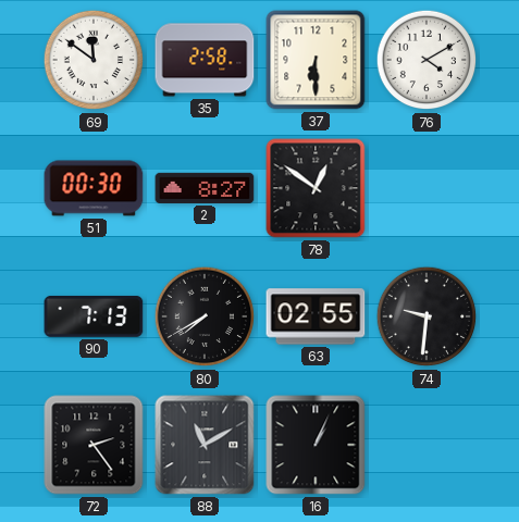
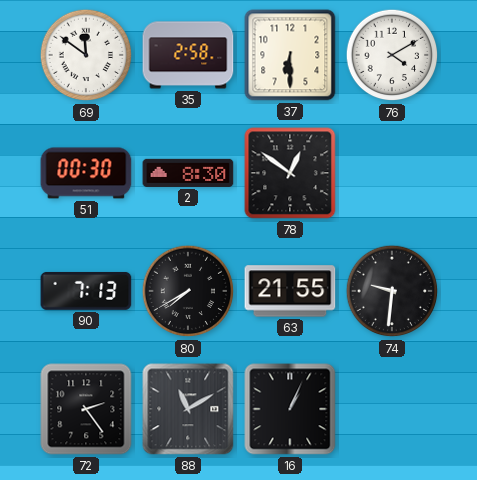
2: 8:27 -> 8:30
63: 02:55 -> 21:55
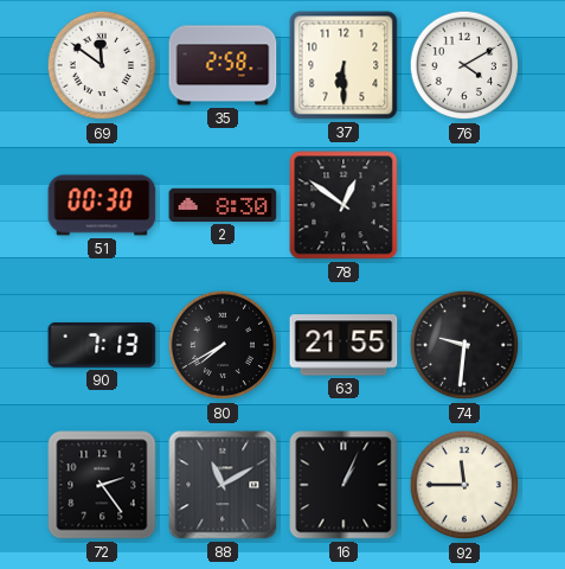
92: none -> 11:45
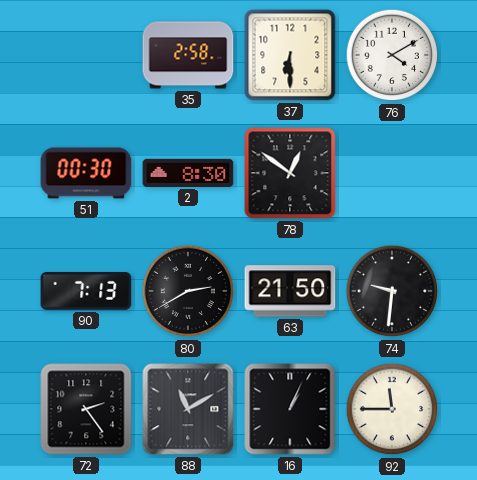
69: 11:51 -> none
80: 7:40 -> 2:40
63: 21:55 -> 21:50
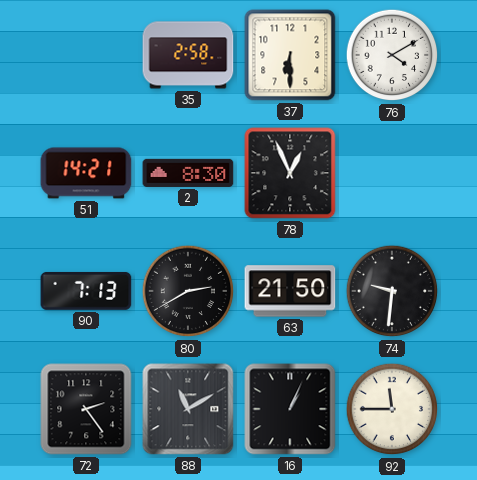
51: 00:30 -> 14:21
78: 12:51 -> 12:56
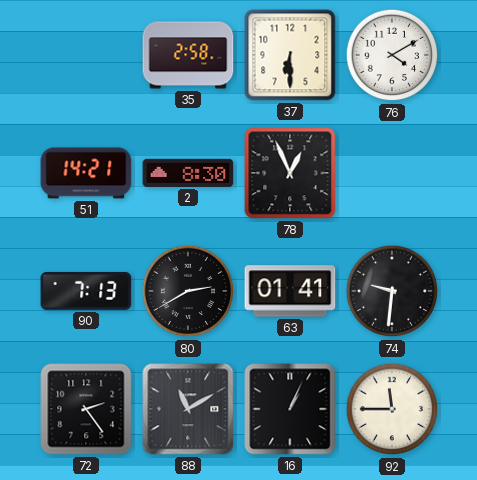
63: 21:50 -> 01:41
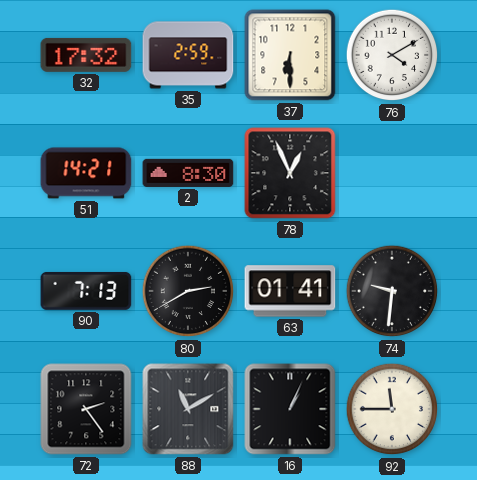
32: none -> 17:32
35: 2:58 -> 2:59
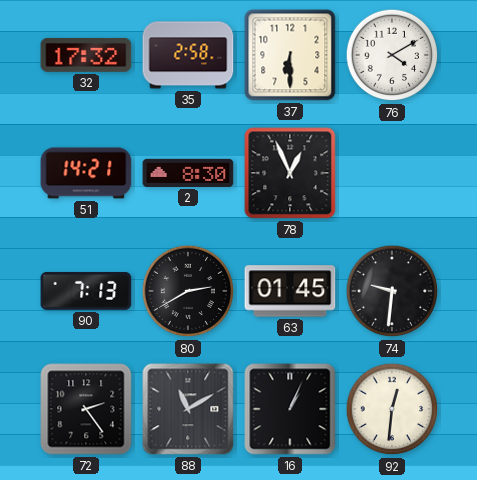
35: 2:59 -> 2:58
63: 01:41 -> 01:45
92: 11:45 -> 12:31
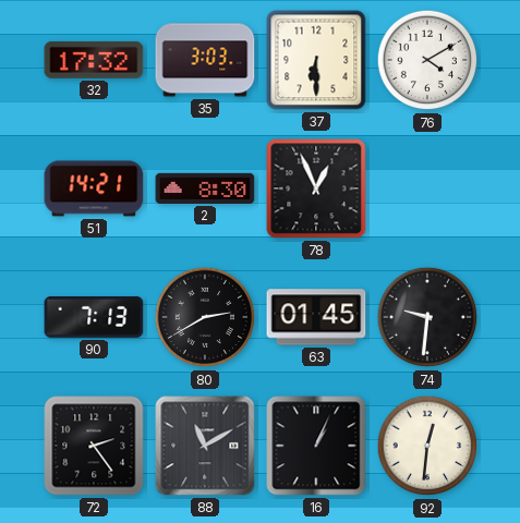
35: 2:58 -> 3:03
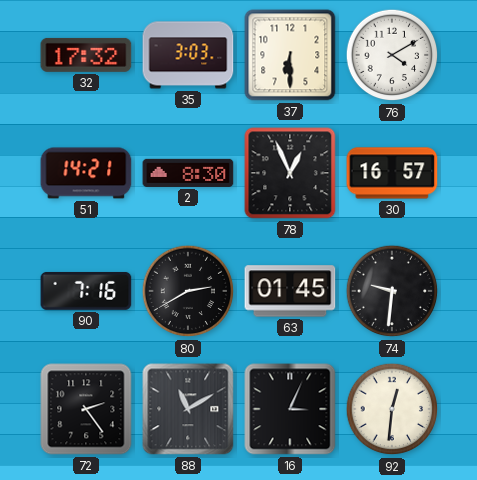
30: none -> 16:57
90: 7:13 -> 7:16
16: 1:04 -> 3:04
